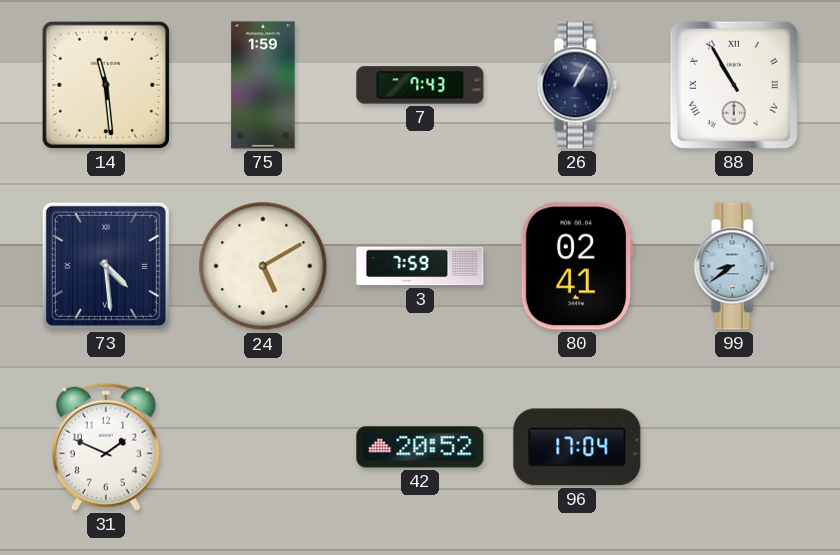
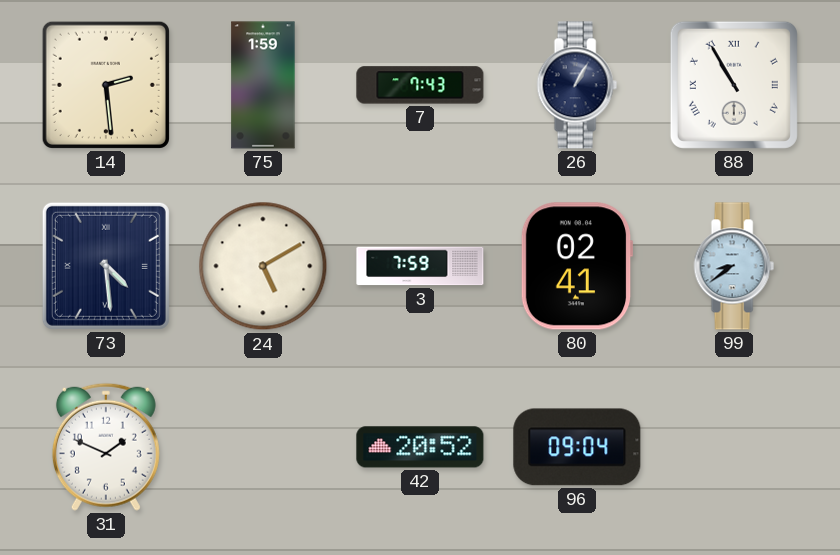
14: 11:29 -> 2:29
96: 17:04 -> 09:04
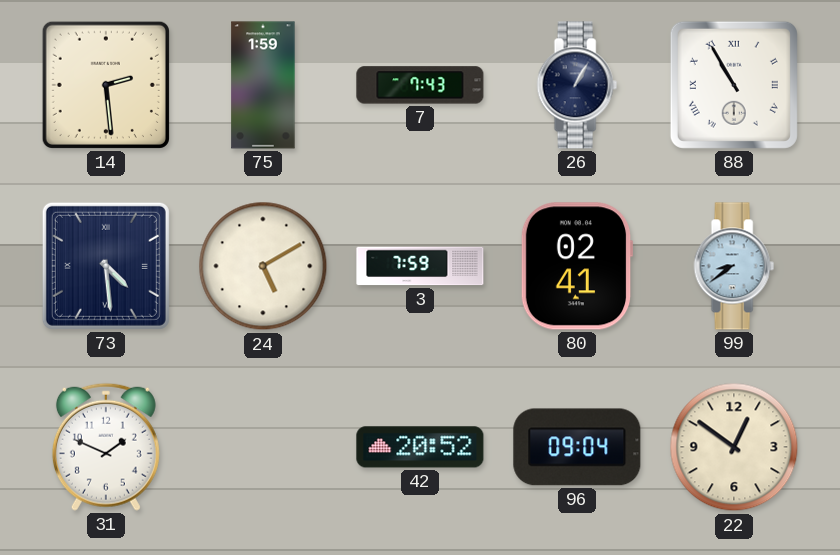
22: none -> 12:51
